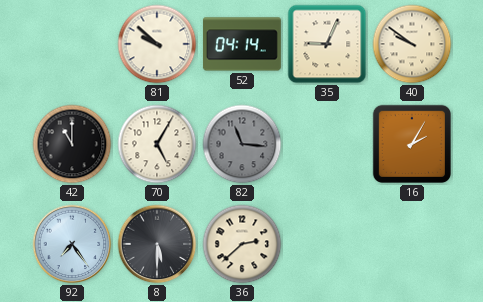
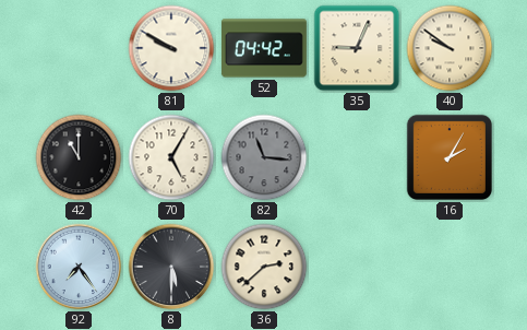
81: 9:52 -> 9:50
52: 04:14 -> 04:42
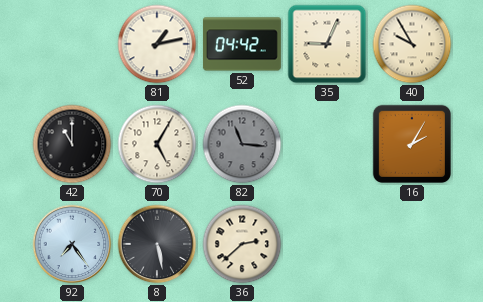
81: 9:50 -> 1:13
40: 9:51 -> 9:55
8: 5:30 -> 5:28
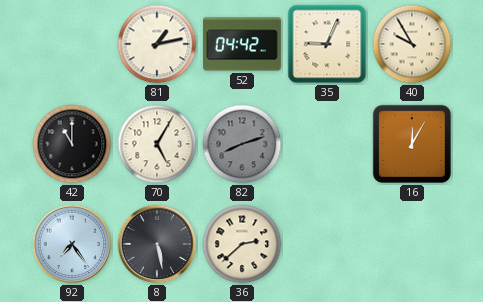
82: 11:16 -> 8:12
16: 2:05 -> 12:05
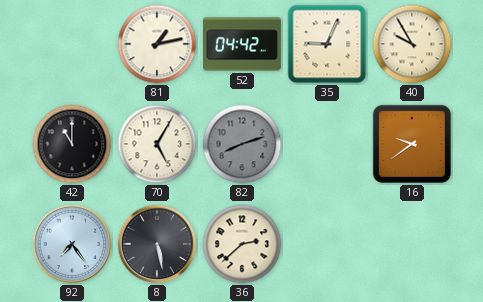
16: 12:05 -> 9:39
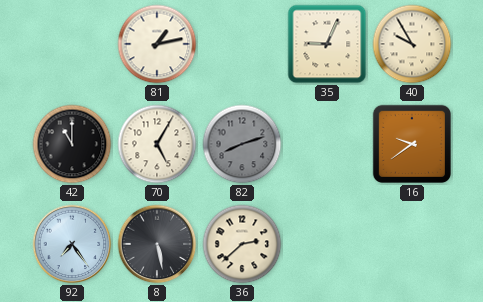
52: 04:42 -> none
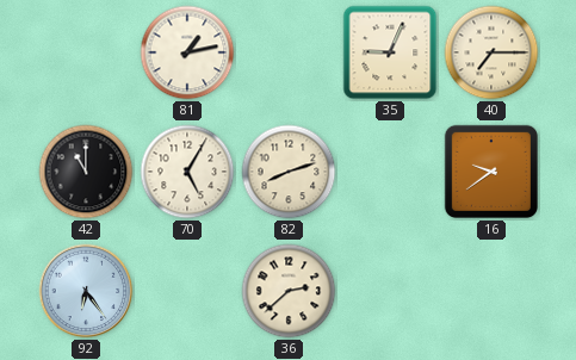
40: 9:55 -> 7:15
82 dial: grey -> cream
92: 7:24 -> 6:24
8: 5:28 -> none
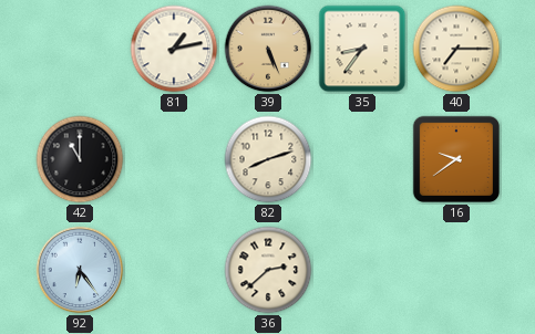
39: none -> 5:26
35: 9:04 -> 8:36
70: 5:05 -> none
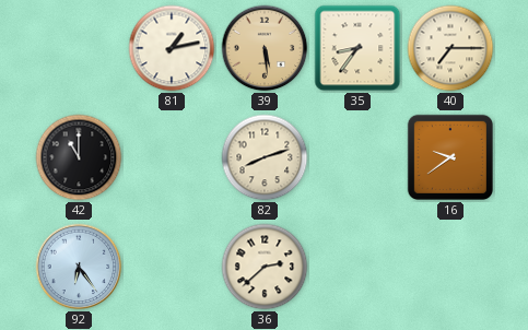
39: 5:26 -> 5:29
